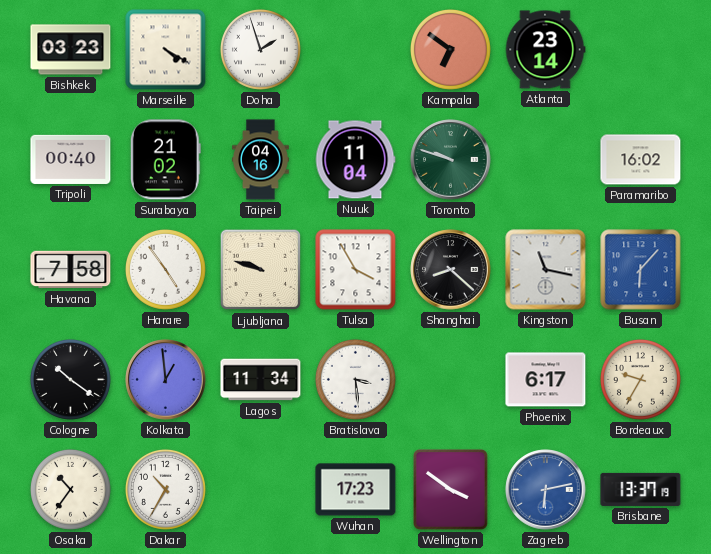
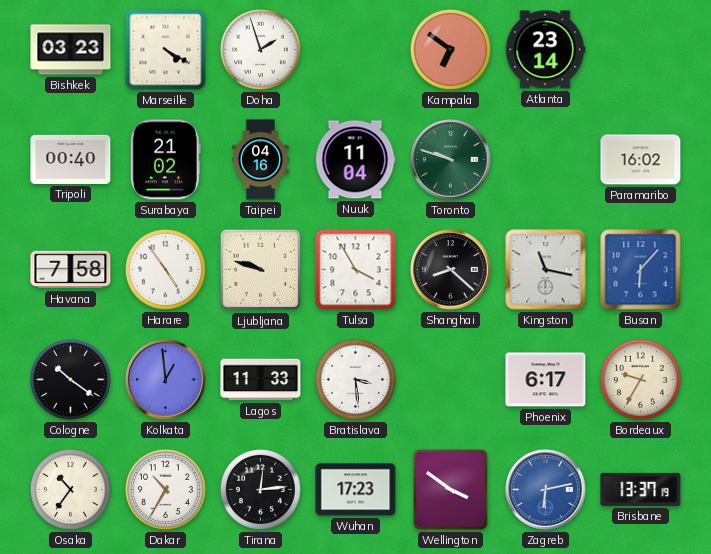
Lagos: 11:34 -> 11:33
Tirana: none -> 12:14
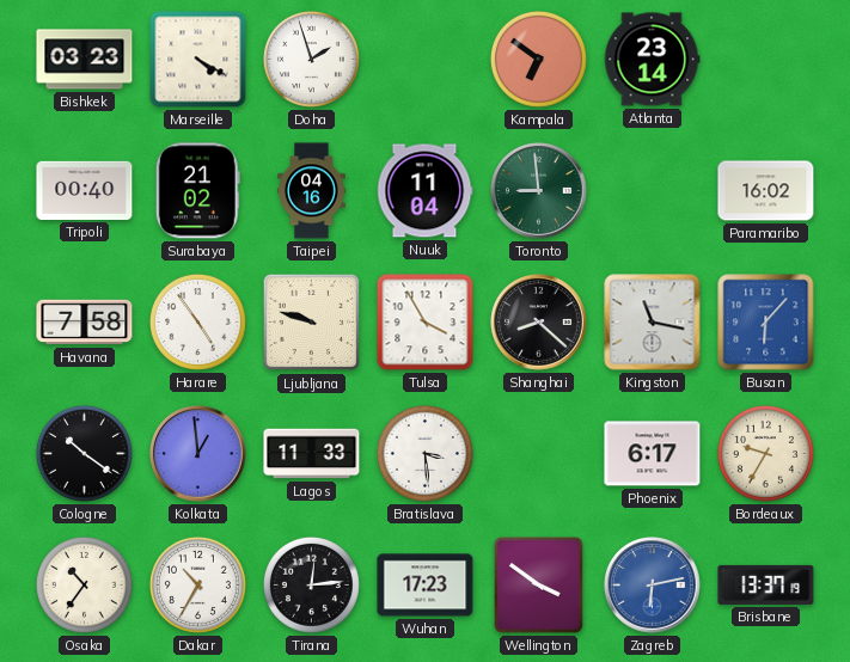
Toronto: 9:48 -> 8:59
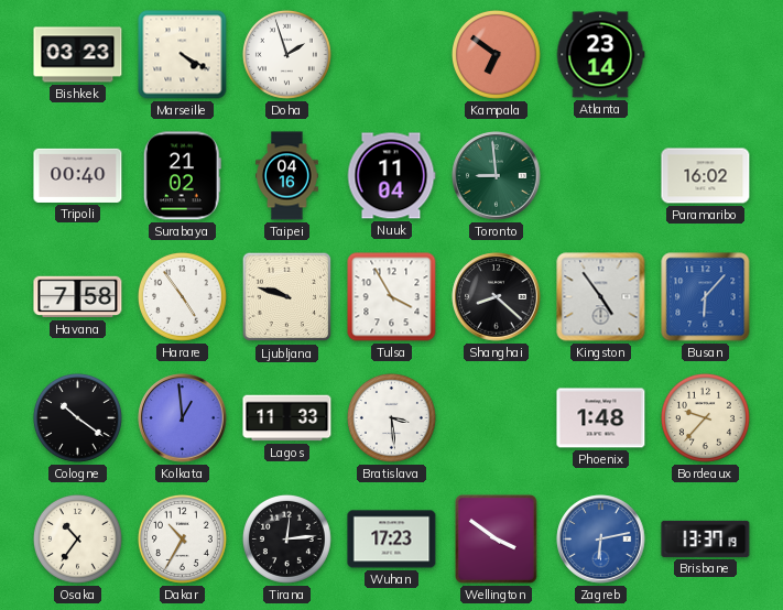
Kingston: 11:17 -> 4:54
Phoenix: 6:17 -> 1:48
Bordeaux: 9:35 -> 9:37
